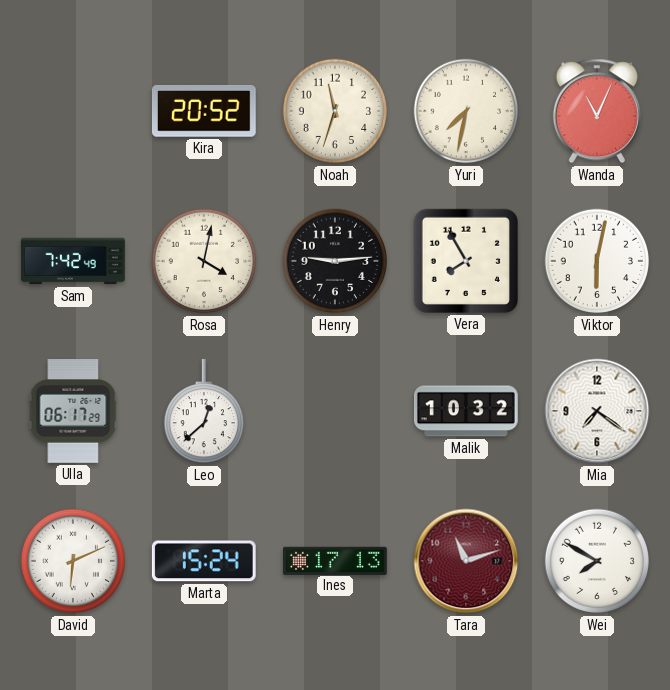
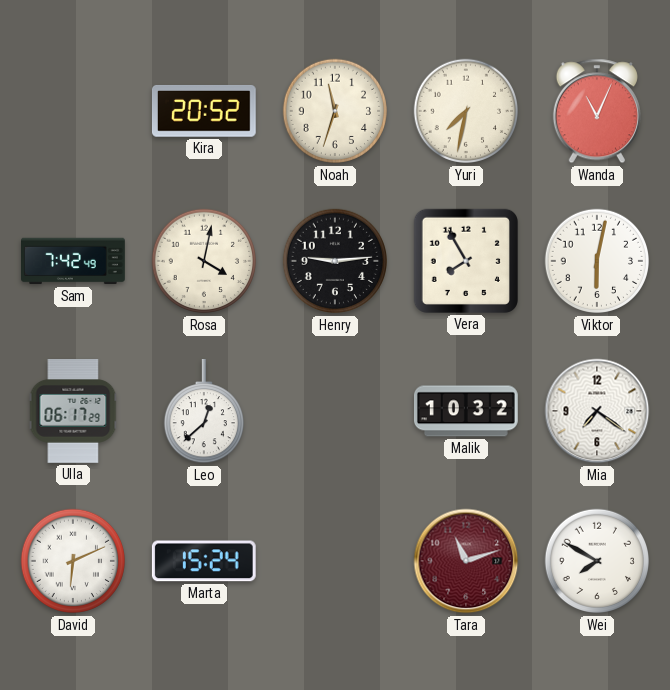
Ines: 17:13 -> none
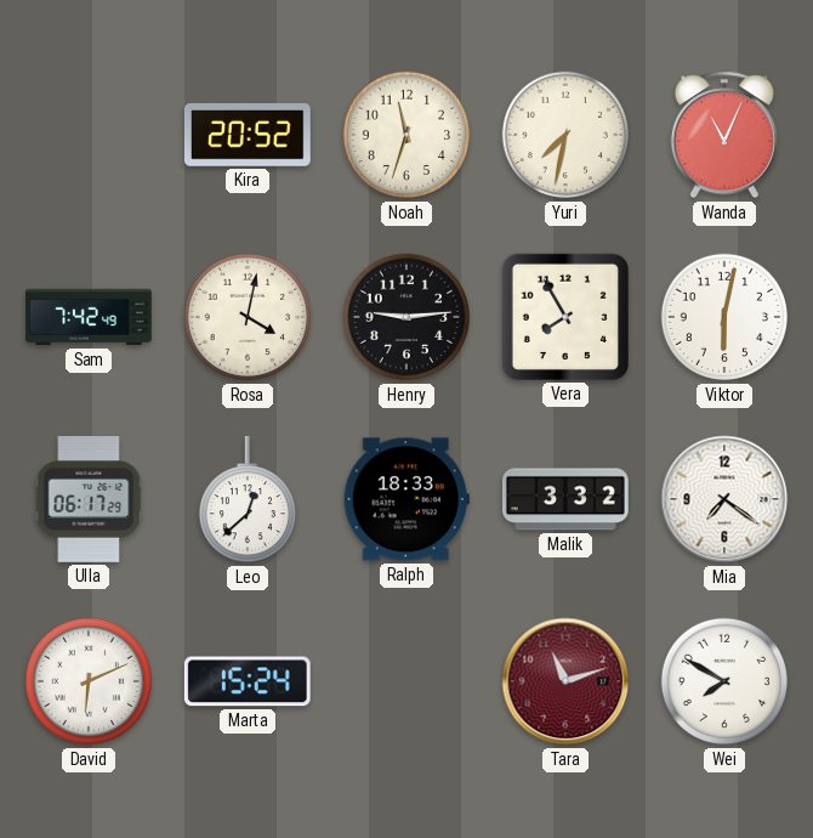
Ralph: none -> 18:33
Malik: 10:32 -> 3:32
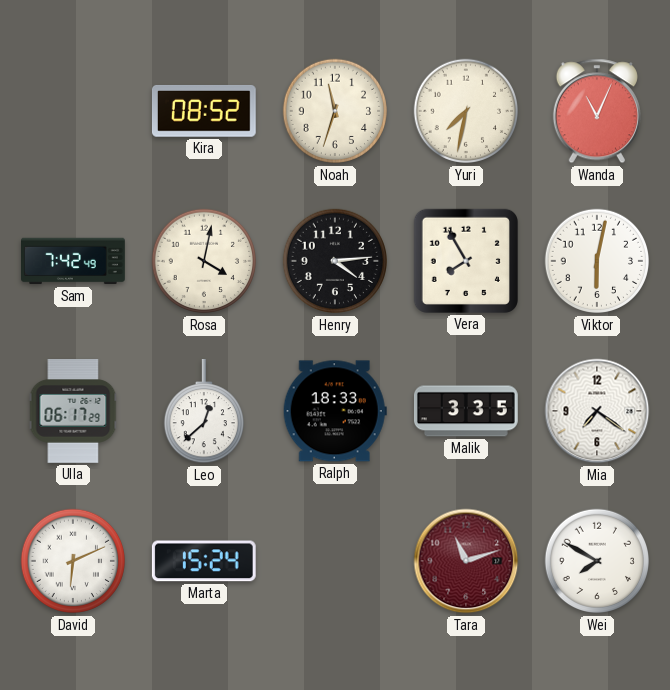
Kira: 20:52 -> 08:52
Henry: 9:14 -> 4:14
Malik: 3:32 -> 3:35
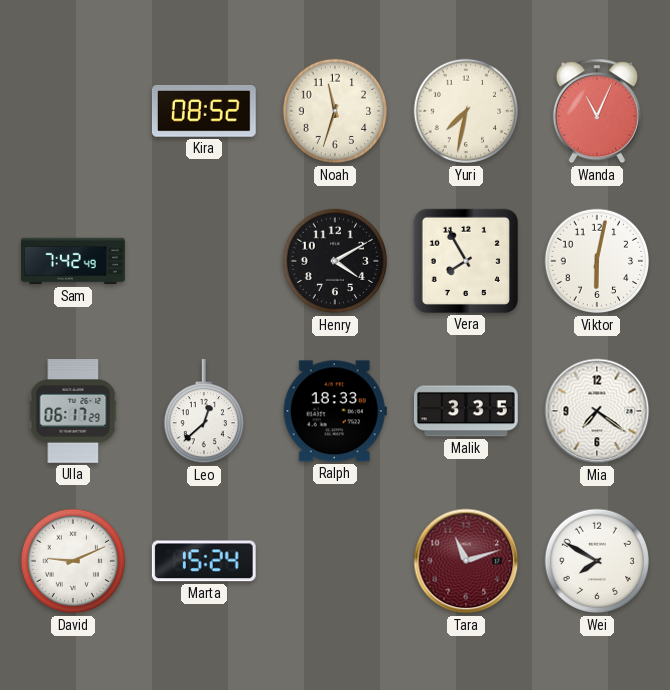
Rosa: 4:02 -> none
Henry: 4:14 -> 4:10
David: 6:11 -> 9:11
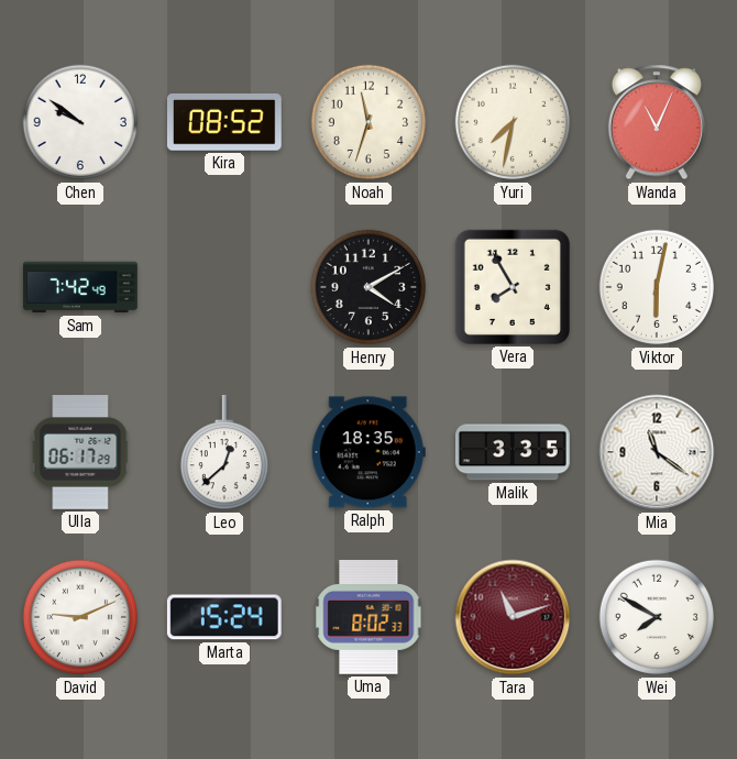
Chen: none -> 9:51
Ralph: 18:33 -> 18:35
Mia: 7:21 -> 11:21
Uma: none -> 8:02
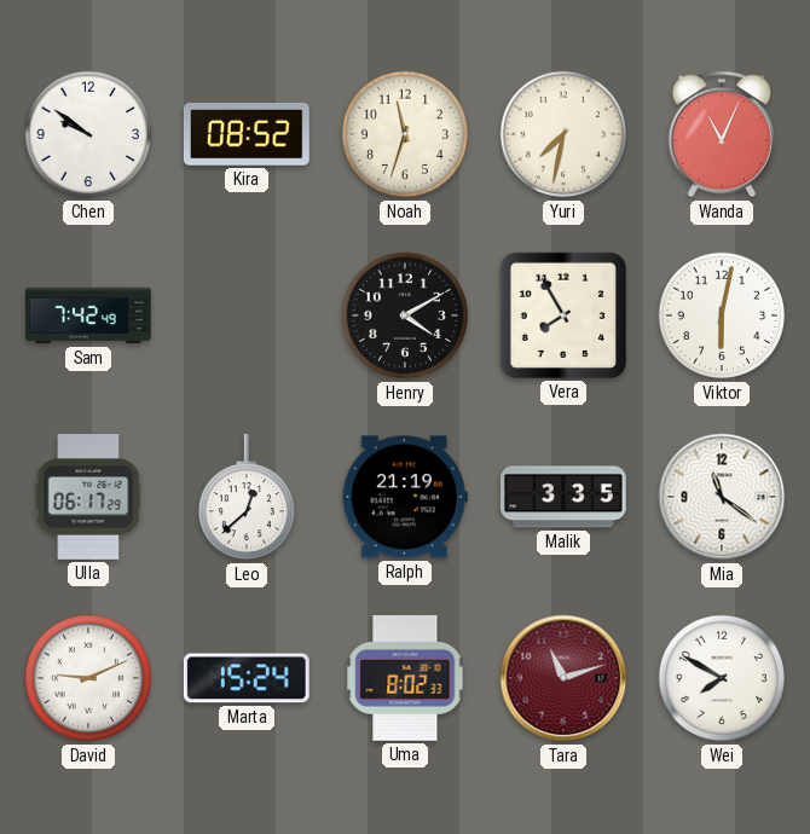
Ralph: 18:35 -> 21:19
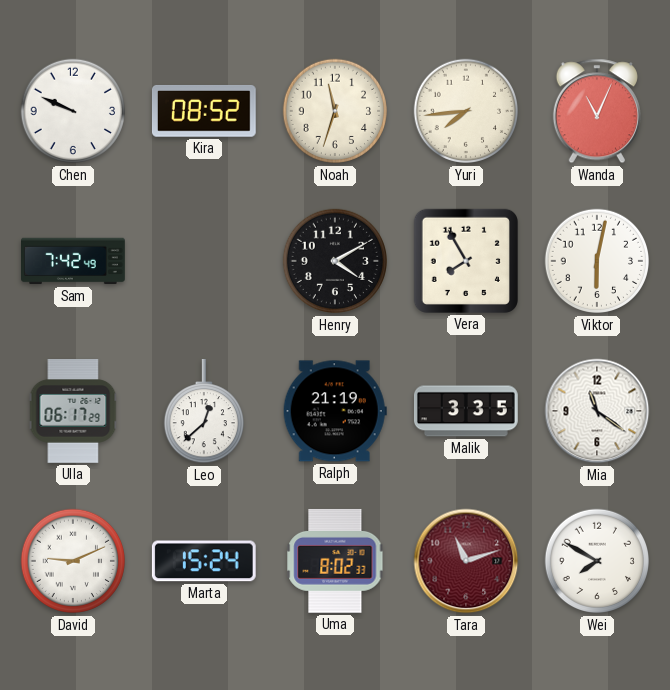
Chen: 9:51 -> 9:49
Yuri: 7:32 -> 7:44
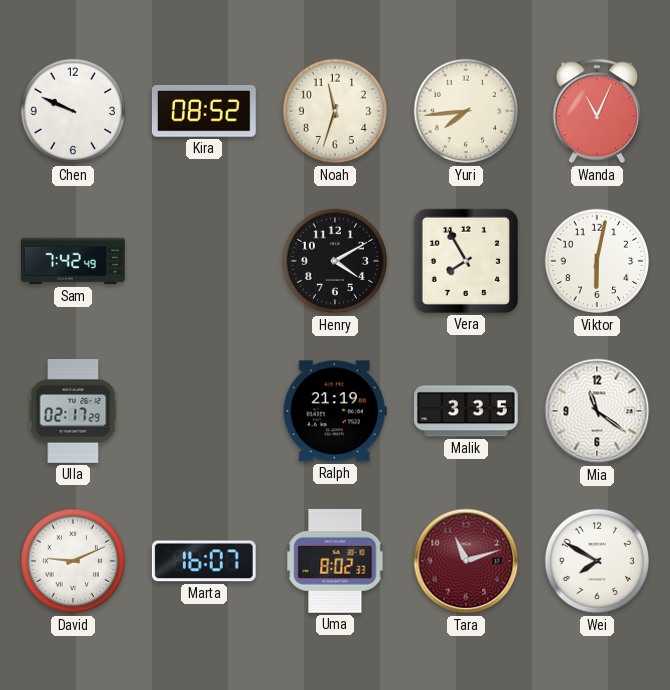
Ulla: 06:17 -> 02:17
Leo: 12:38 -> none
Marta: 15:24 -> 16:07
